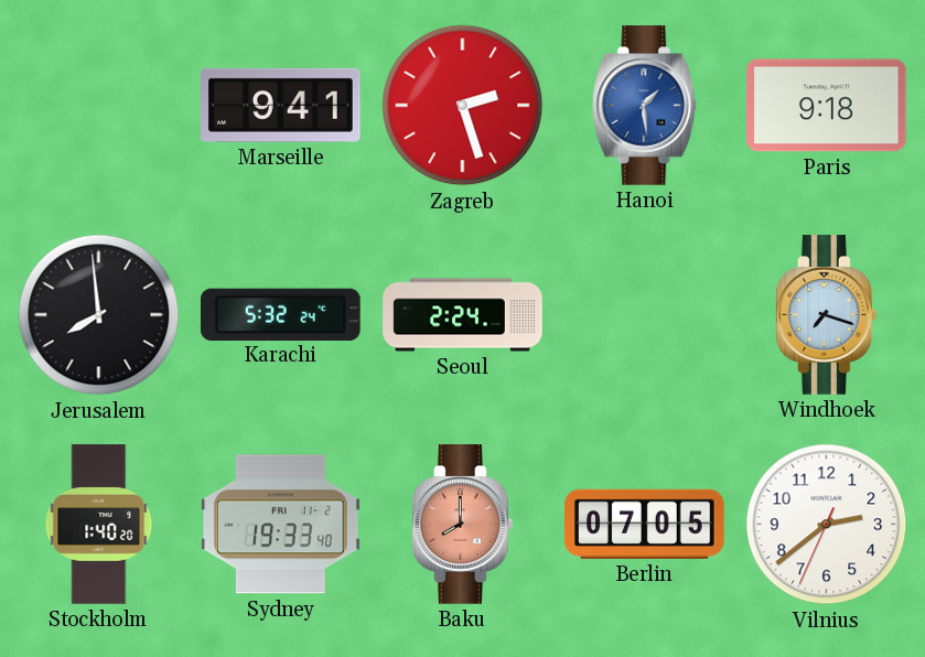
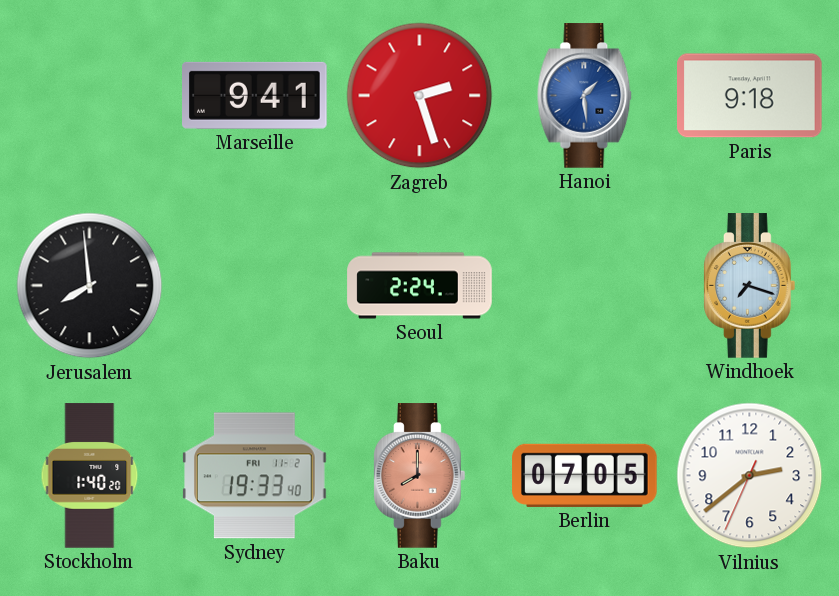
Karachi: 5:32 -> none
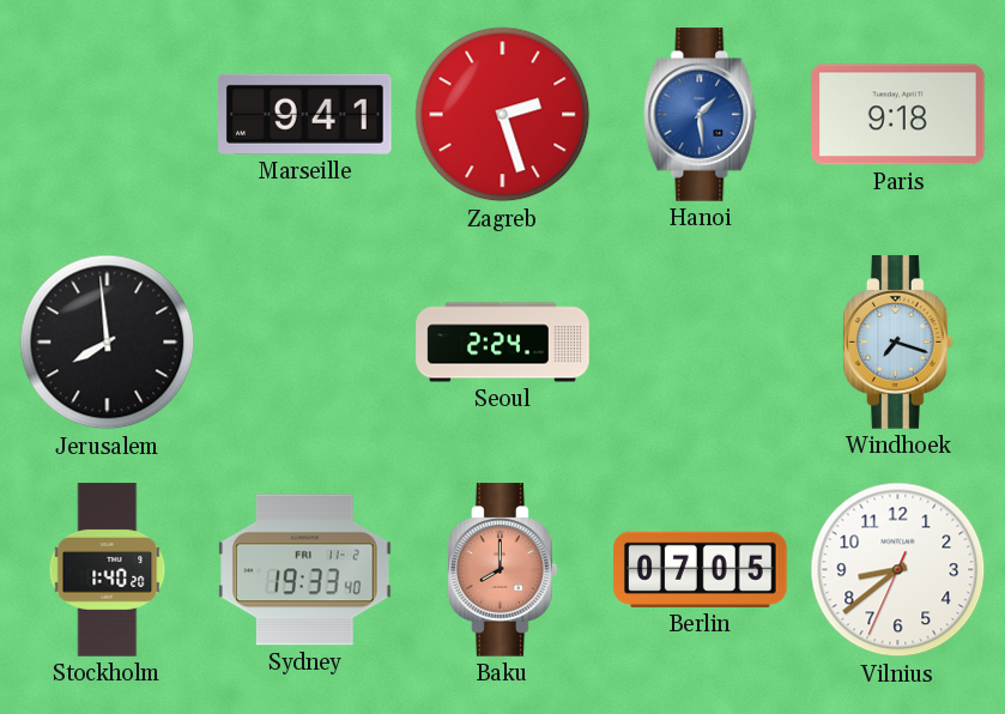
Vilnius: 2:38 -> 8:38
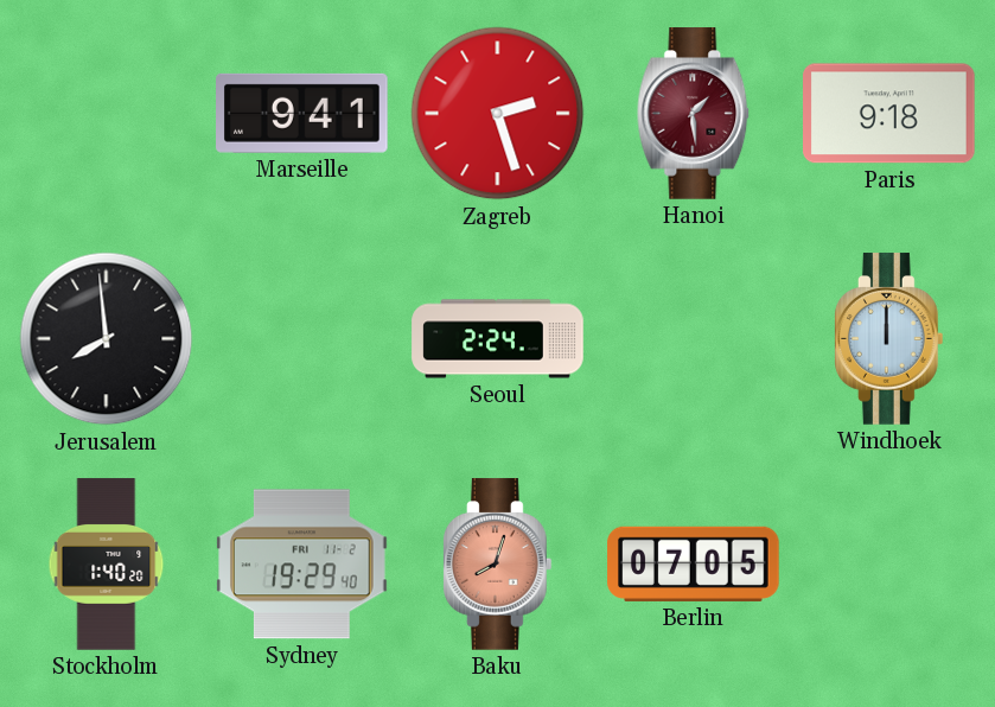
Hanoi dial: blue -> burgundy
Windhoek: 7:18 -> 12:00
Sydney: 19:33 -> 19:29
Baku: 8:00 -> 8:03
Vilnius: 8:38 -> none
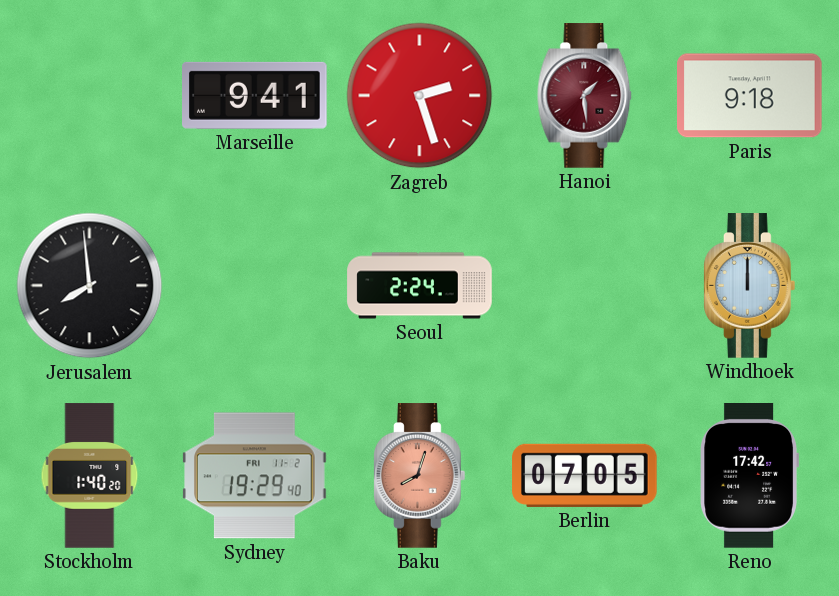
Reno: none -> 17:42
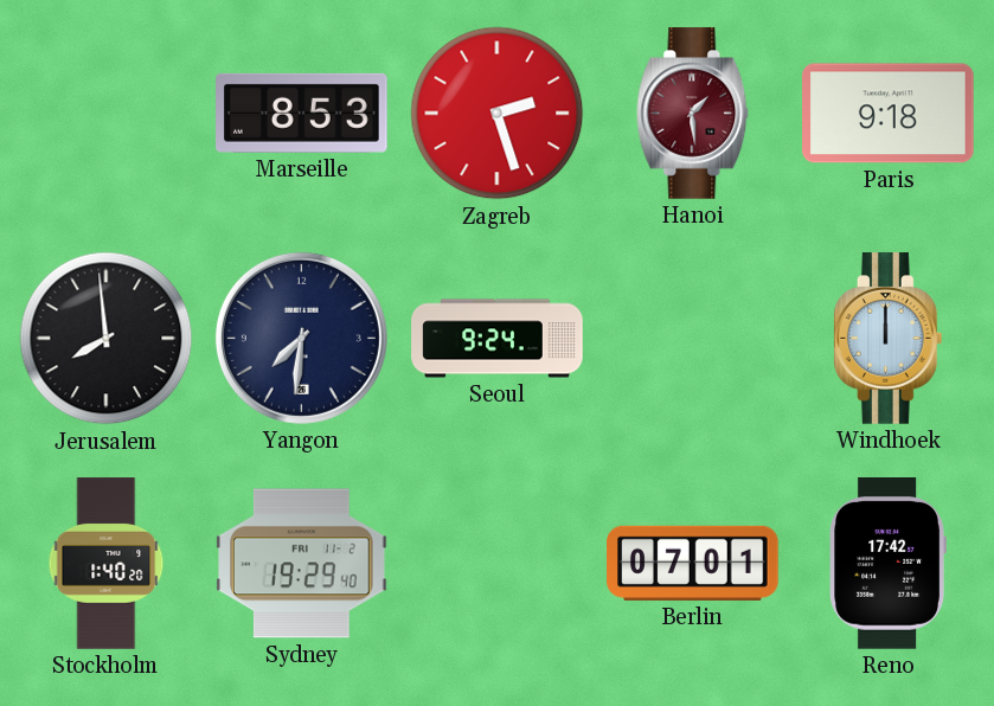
Marseille: 9:41 -> 8:53
Yangon: none -> 7:31
Seoul: 2:24 -> 9:24
Baku: 8:03 -> none
Berlin: 07:05 -> 07:01
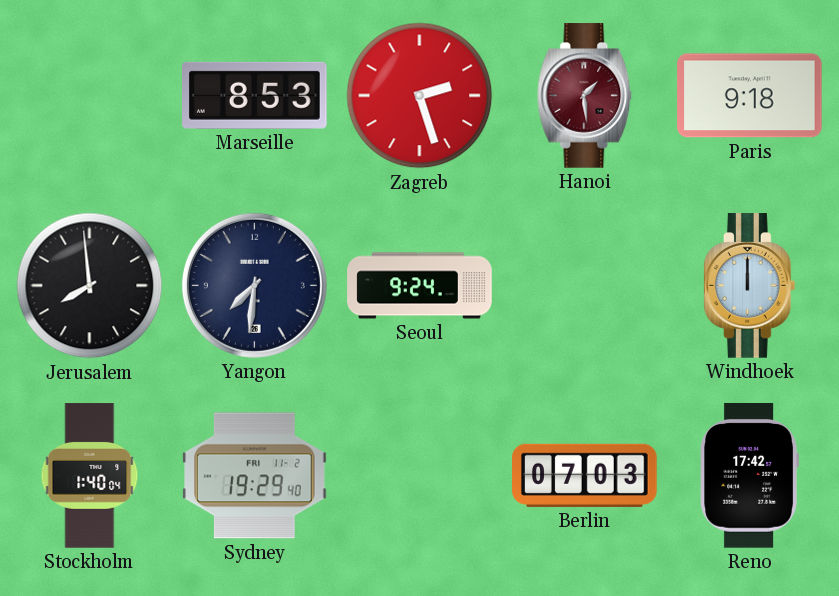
Stockholm: 1:40:20 -> 1:40:04
Berlin: 07:01 -> 07:03
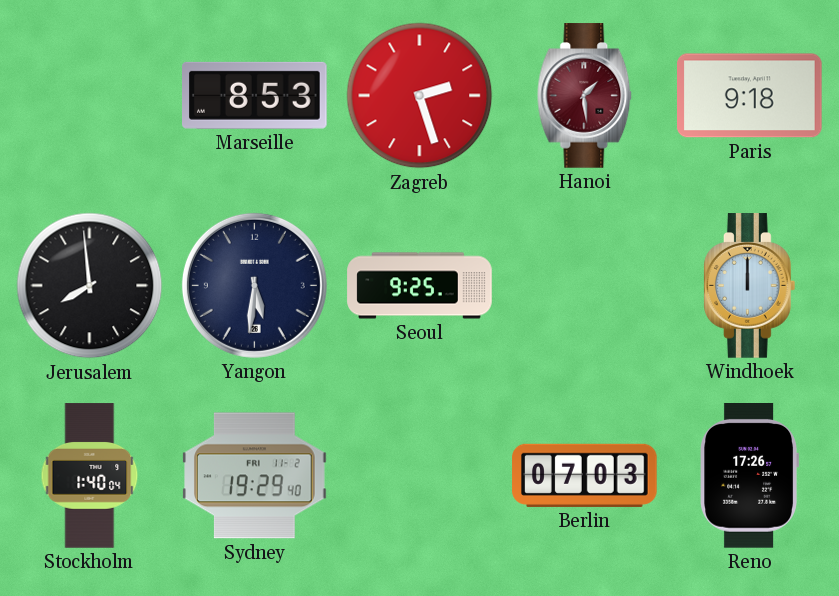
Yangon: 7:31 -> 5:31
Seoul: 9:24 -> 9:25
Reno: 17:42 -> 17:26
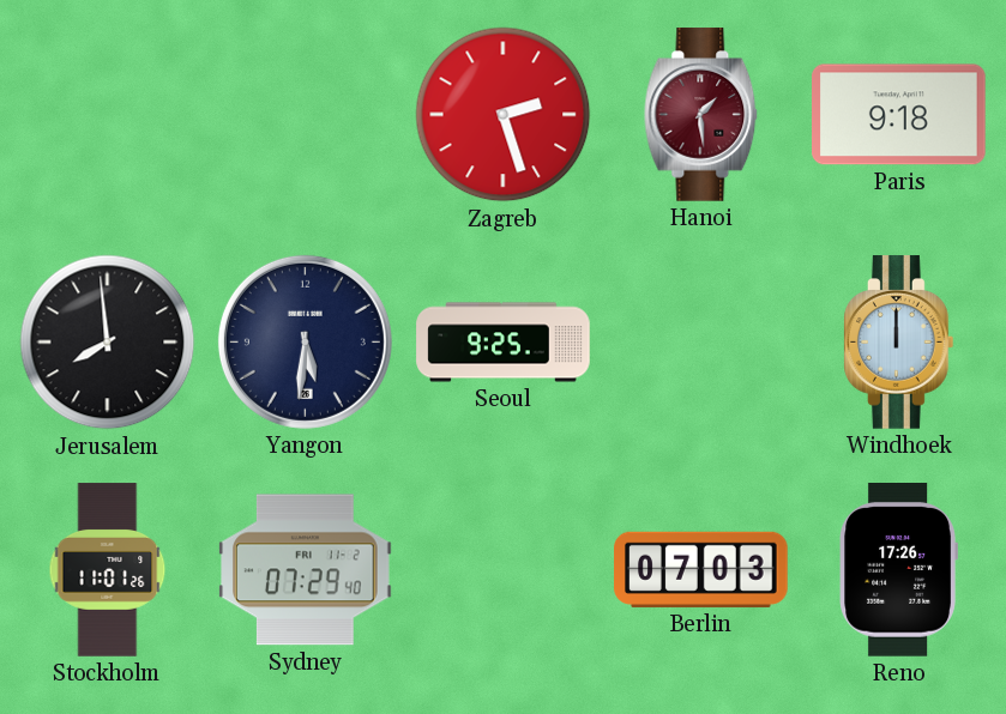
Marseille: 8:53 -> none
Stockholm: 1:40 -> 11:01
Sydney: 19:29 -> 07:29
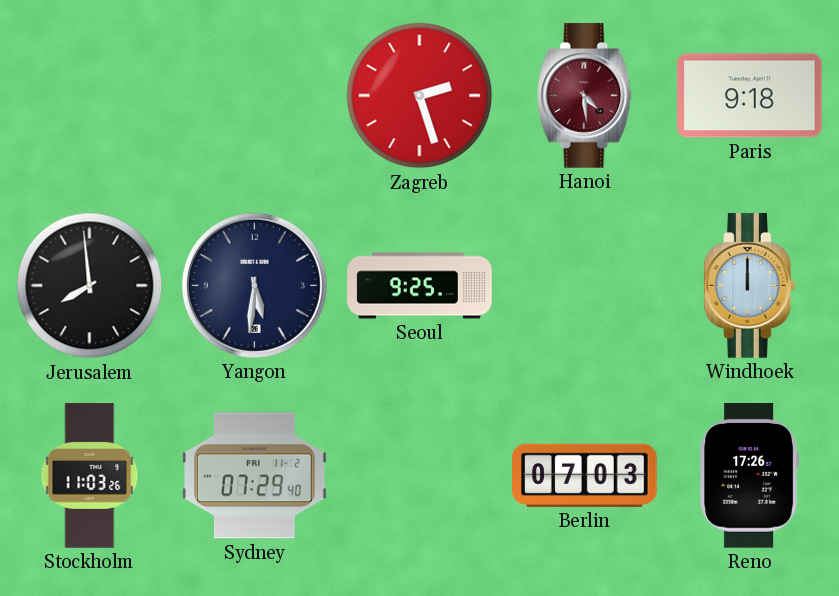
Hanoi: 1:29 -> 4:29
Stockholm: 11:01 -> 11:03
